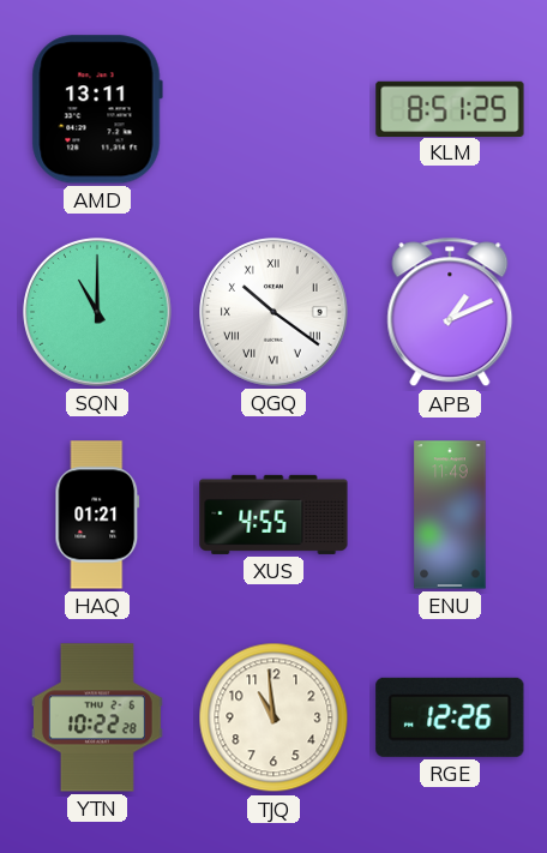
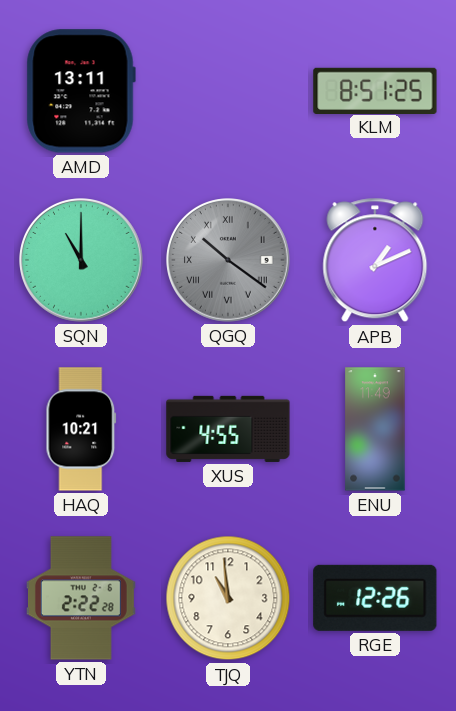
QGQ dial: white -> grey
HAQ: 01:21 -> 10:21
YTN: 10:22 -> 2:22
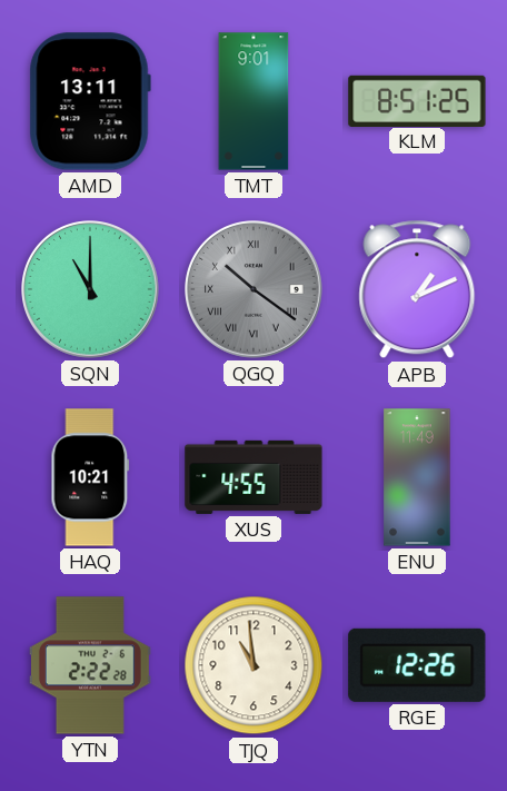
TMT: none -> 9:01
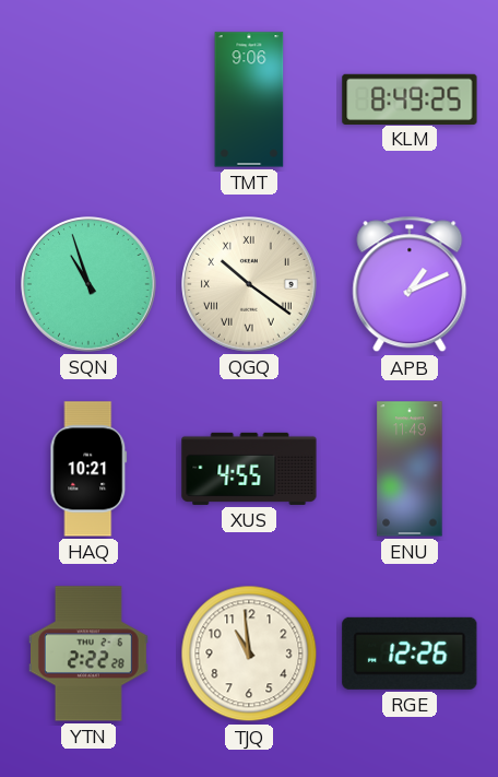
AMD: 13:11 -> none
TMT: 9:01 -> 9:06
KLM: 8:51 -> 8:49
SQN: 11:00 -> 10:57
QGQ dial: grey -> cream
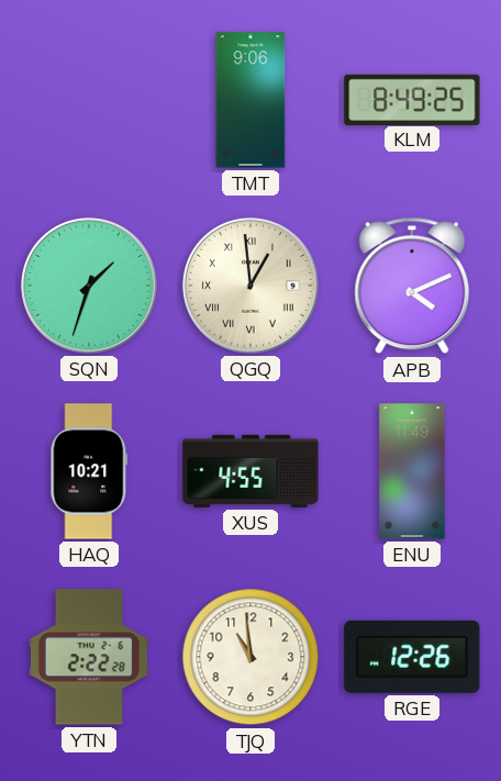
SQN: 10:57 -> 1:33
QGQ: 10:21 -> 12:59
APB: 1:11 -> 4:11
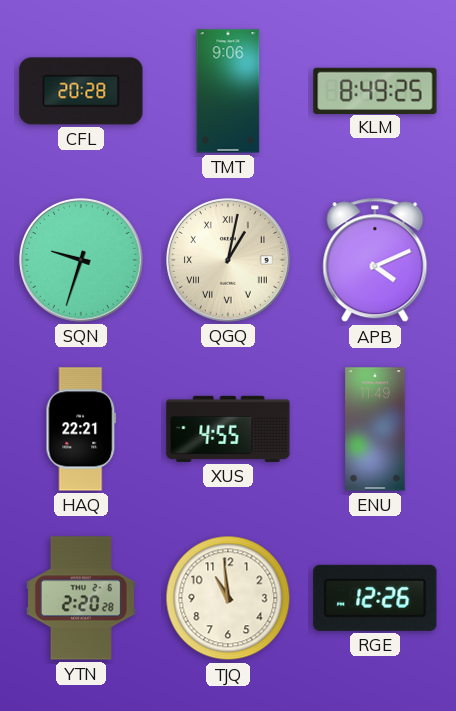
CFL: none -> 20:28
SQN: 1:33 -> 9:33
QGQ: 12:59 -> 1:02
HAQ: 10:21 -> 22:21
YTN: 2:22 -> 2:20
